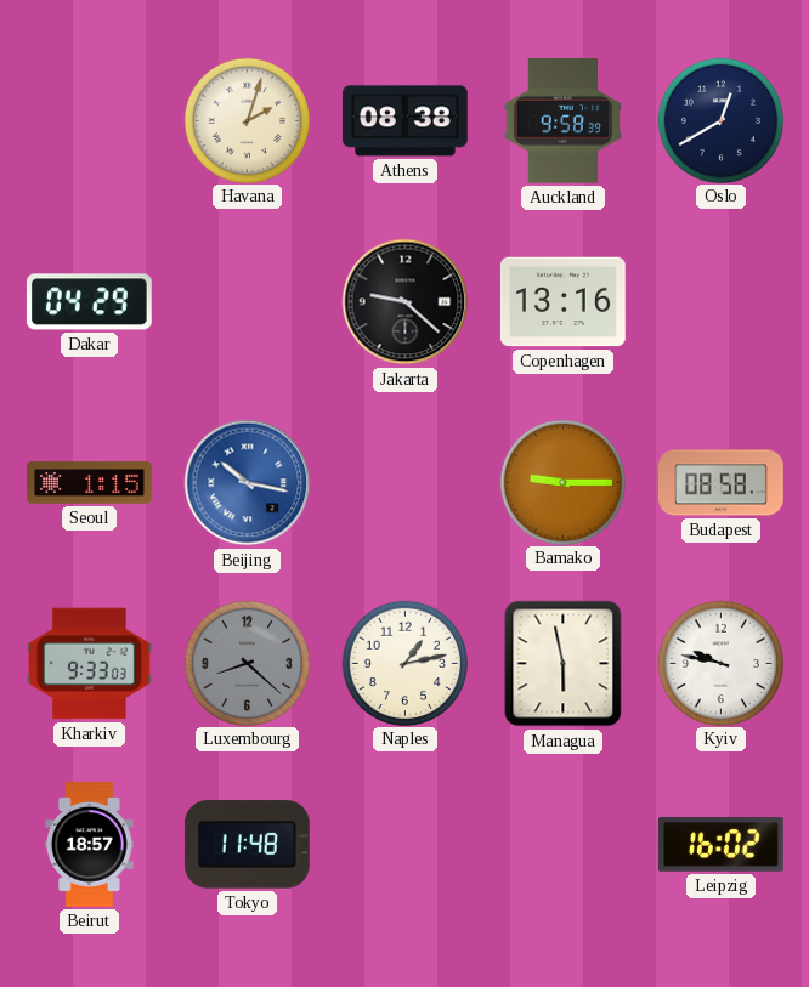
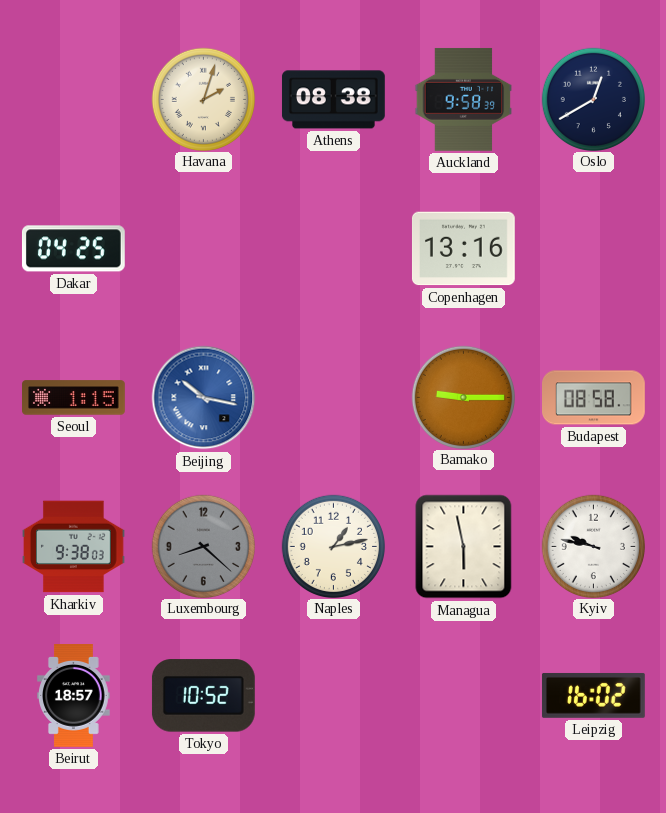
Dakar: 04:29 -> 04:25
Jakarta: 9:22 -> none
Kharkiv: 9:33 -> 9:38
Tokyo: 11:48 -> 10:52
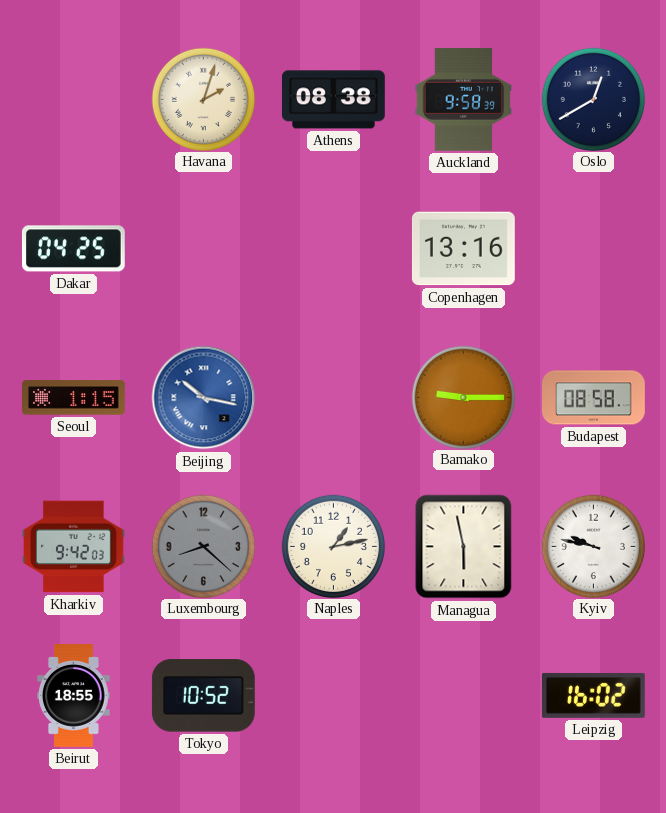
Kharkiv: 9:38 -> 9:42
Beirut: 18:57 -> 18:55
